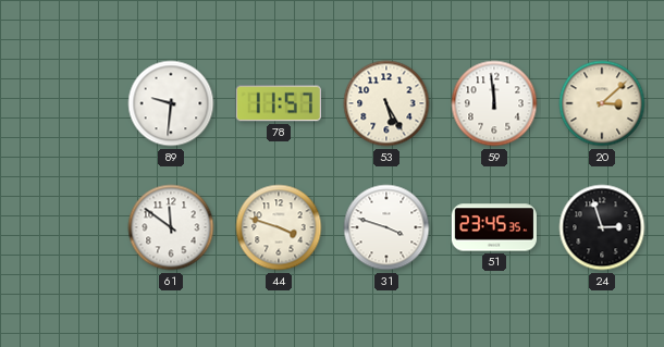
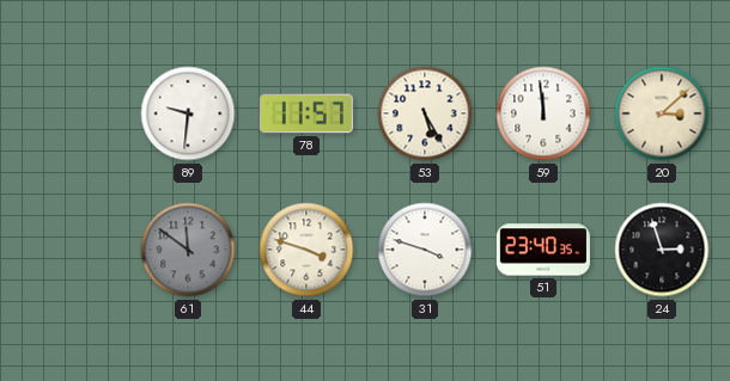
61 dial: white -> grey
51: 23:45 -> 23:40
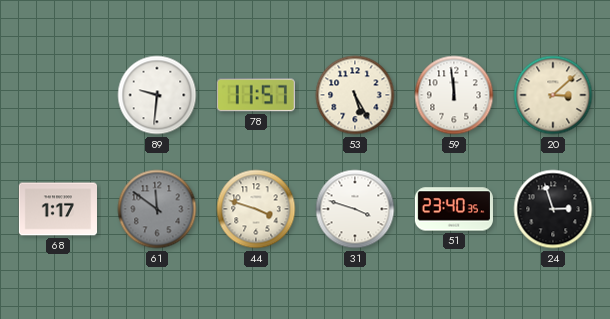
68: none -> 1:17
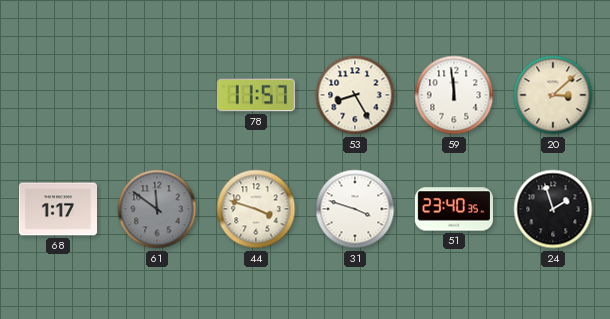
89: 9:31 -> none
53: 5:25 -> 8:25
24: 2:57 -> 1:57
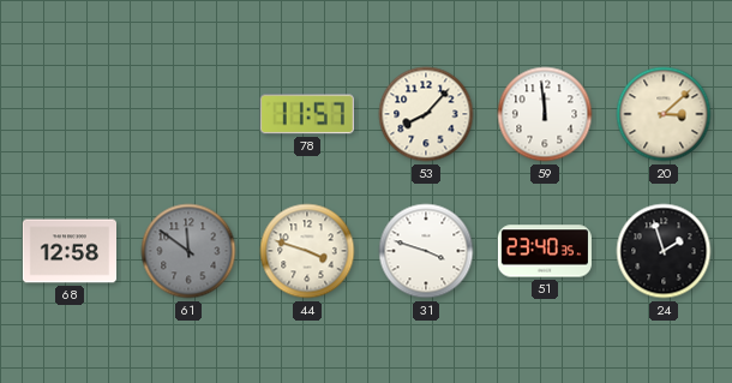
53: 8:25 -> 8:07
68: 1:17 -> 12:58
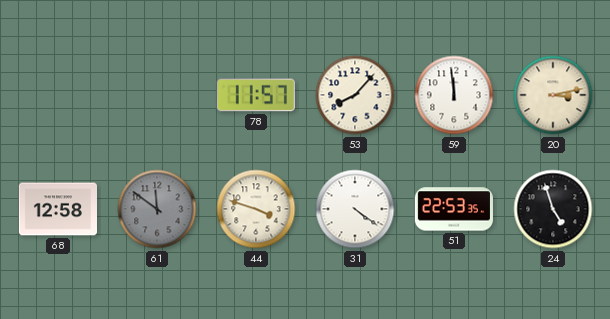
20: 3:08 -> 3:13
31: 3:48 -> 4:21
51: 23:40 -> 22:53
24: 1:57 -> 4:57
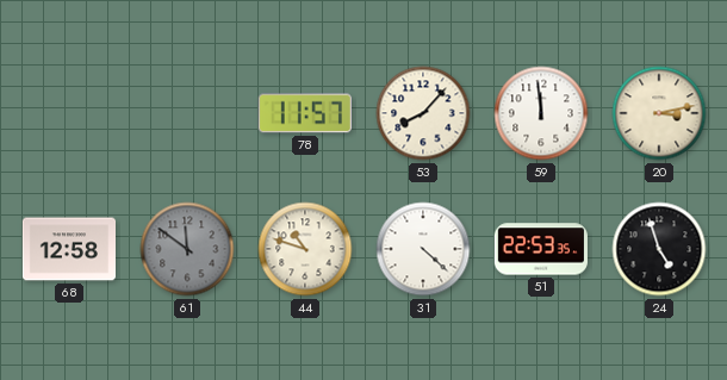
44: 3:48 -> 10:48
31: 4:21 -> 4:22
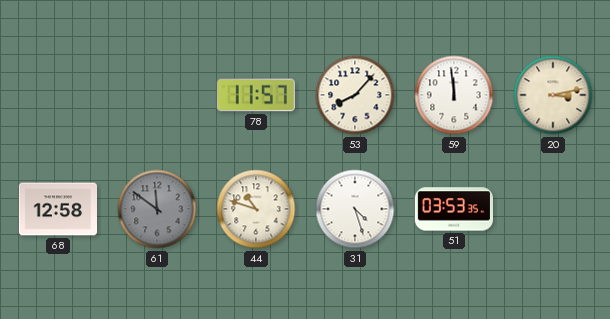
31: 4:22 -> 4:27
51: 22:53 -> 03:53
24: 4:57 -> none
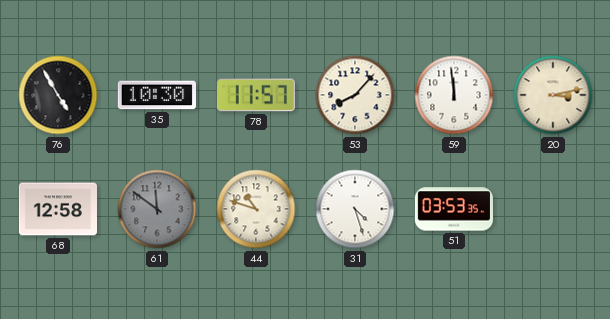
76: none -> 4:55
35: none -> 10:30
